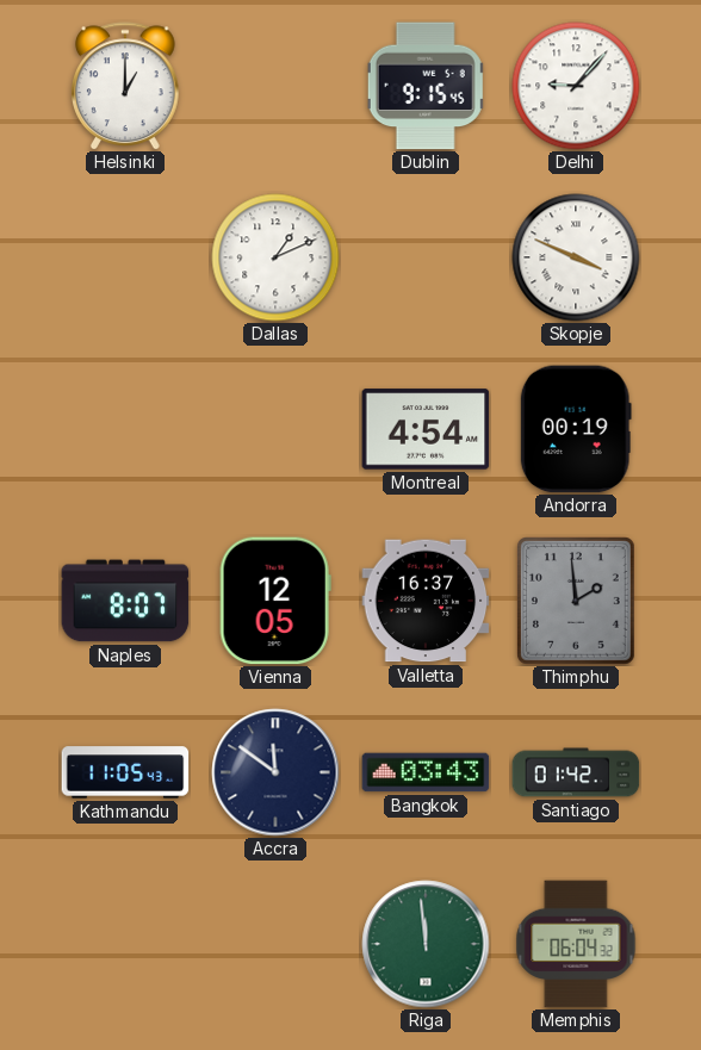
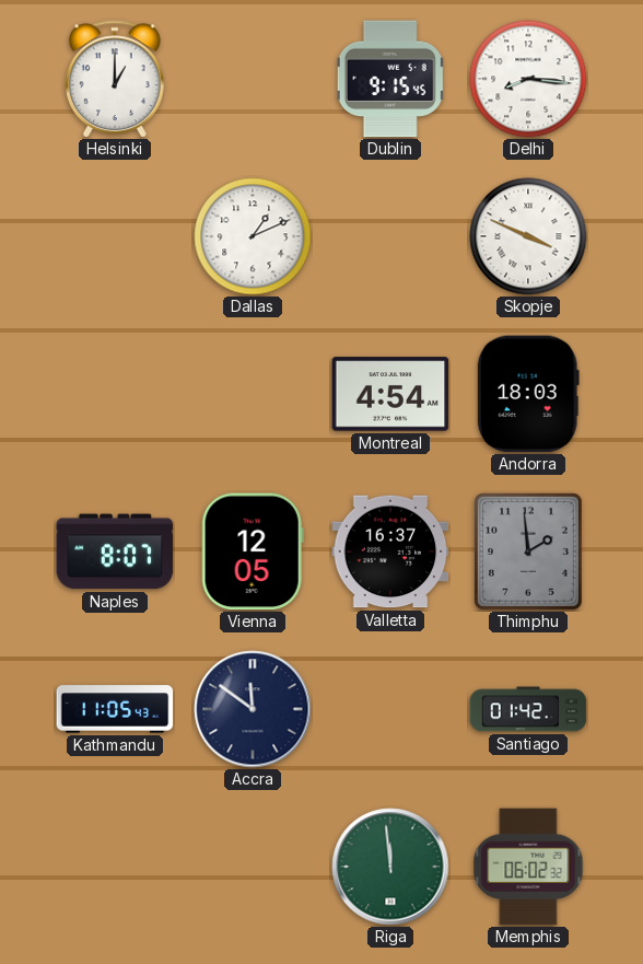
Delhi: 9:07 -> 8:16
Andorra: 00:19 -> 18:03
Bangkok: 03:43 -> none
Memphis: 06:04 -> 06:02
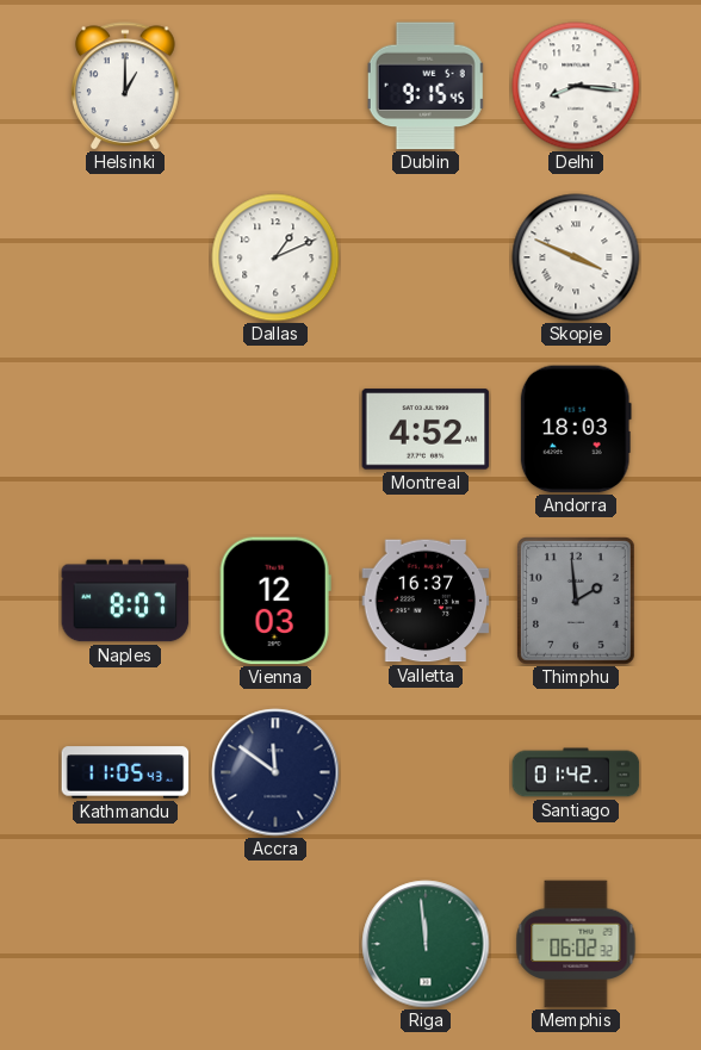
Montreal: 4:54 -> 4:52
Vienna: 12:05 -> 12:03
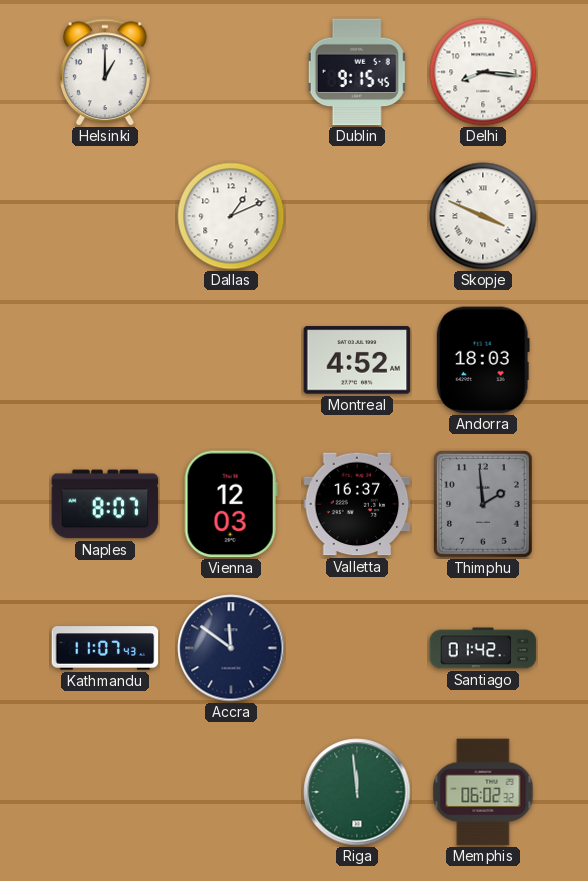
Kathmandu: 11:05 -> 11:07
